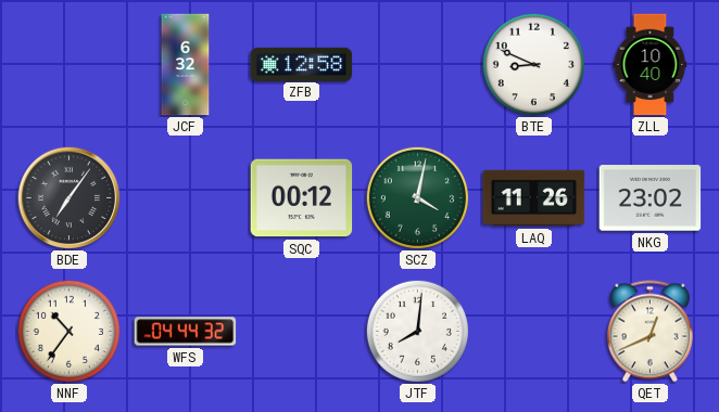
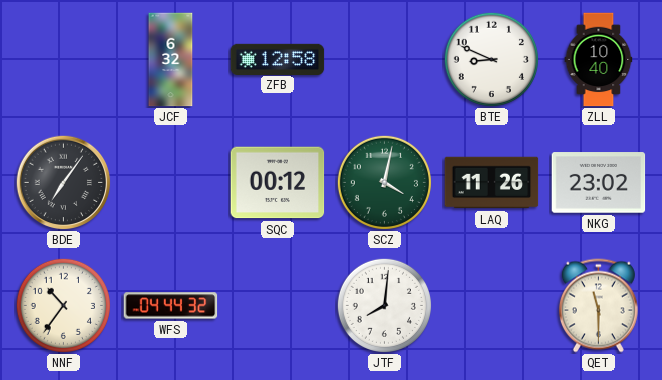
QET: 12:41 -> 11:30
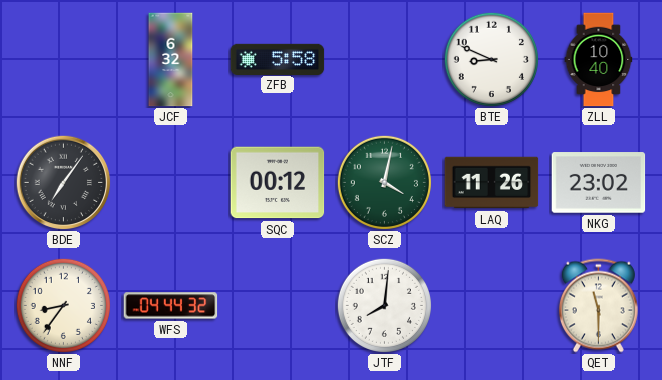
ZFB: 12:58 -> 5:58
NNF: 10:36 -> 8:36
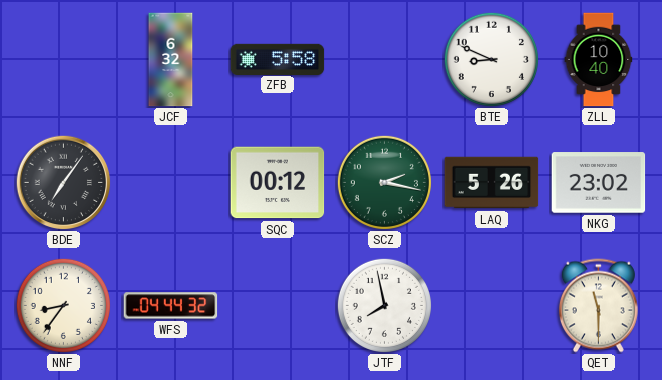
SCZ: 4:02 -> 2:17
LAQ: 11:26 -> 5:26
JTF: 8:01 -> 7:58
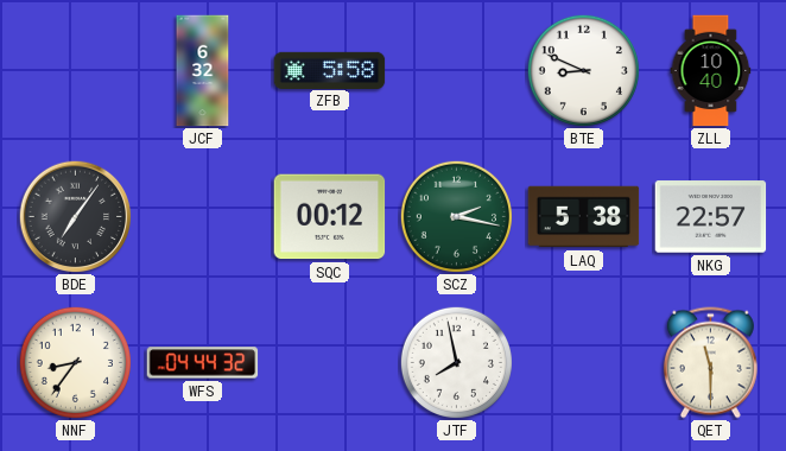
LAQ: 5:26 -> 5:38
NKG: 23:02 -> 22:57
